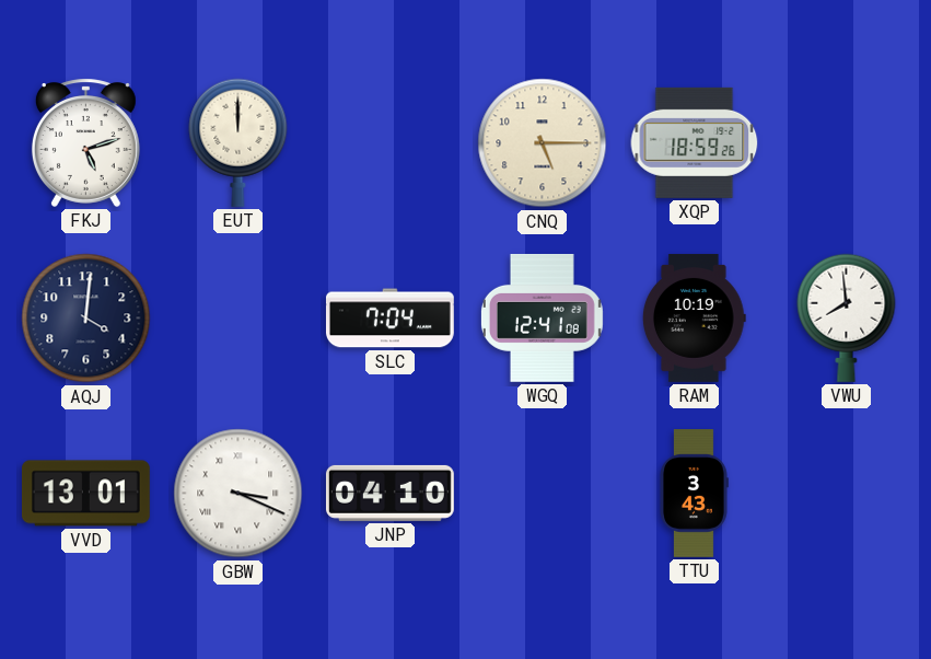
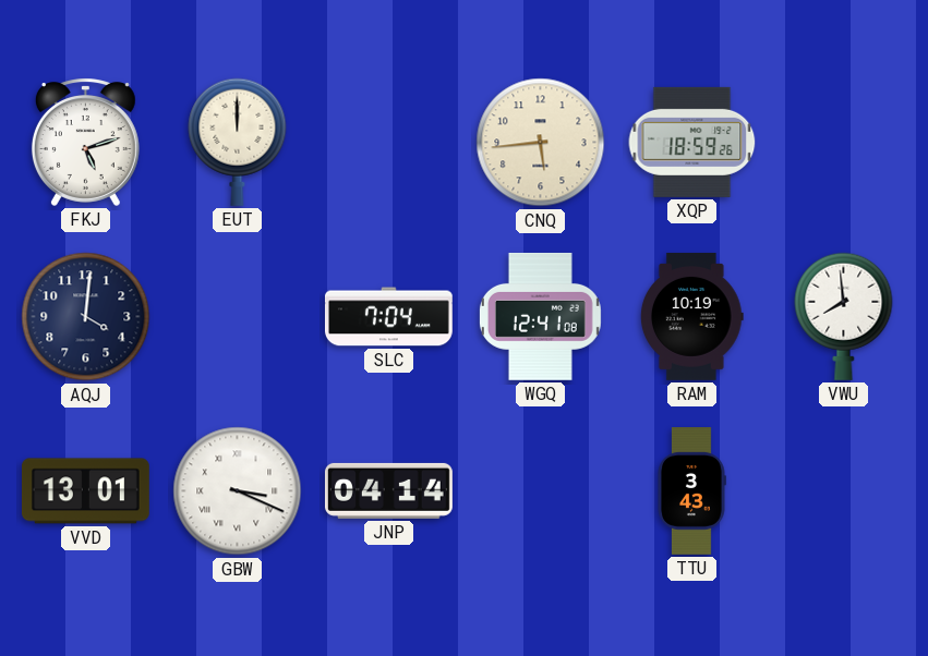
CNQ: 5:15 -> 5:44
JNP: 04:10 -> 04:14
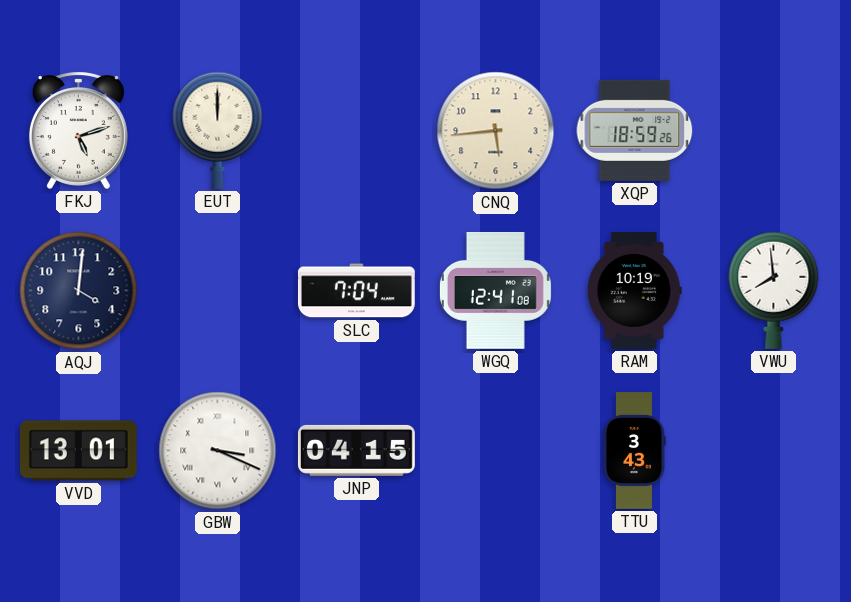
JNP: 04:14 -> 04:15
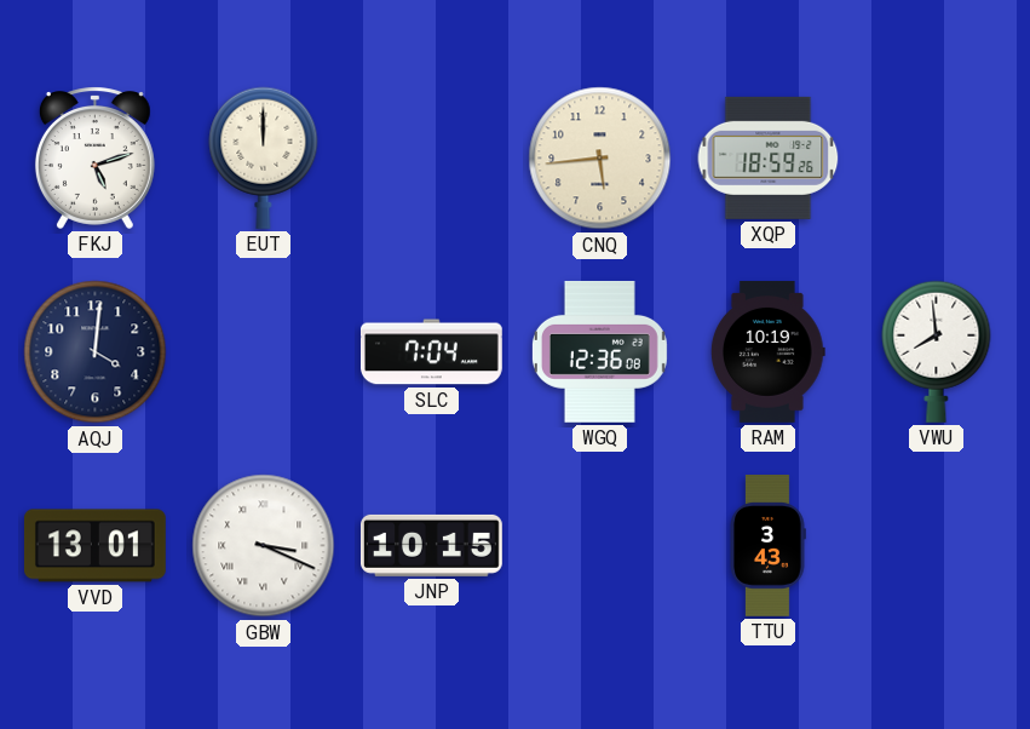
WGQ: 12:41 -> 12:36
JNP: 04:15 -> 10:15
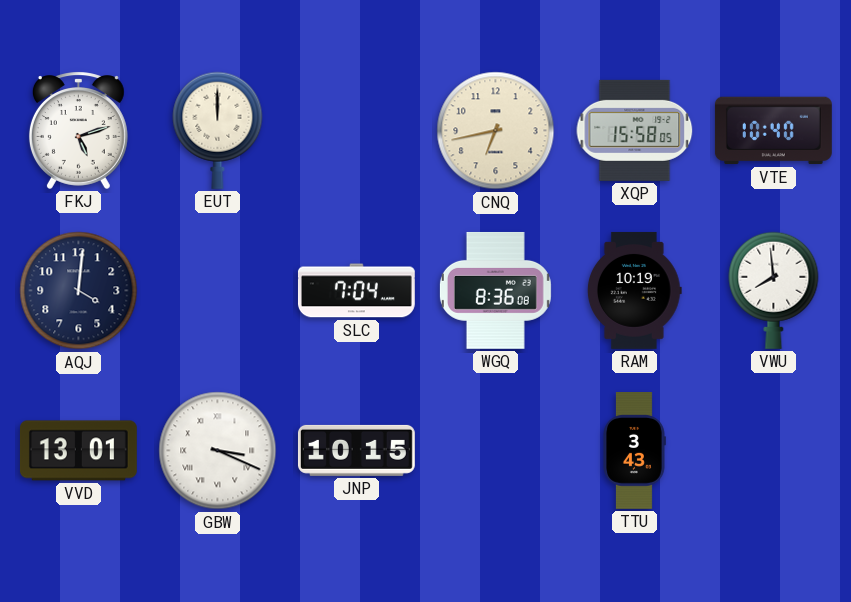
CNQ: 5:44 -> 6:43
XQP: 18:59 -> 15:58
VTE: none -> 10:40
WGQ: 12:36 -> 8:36
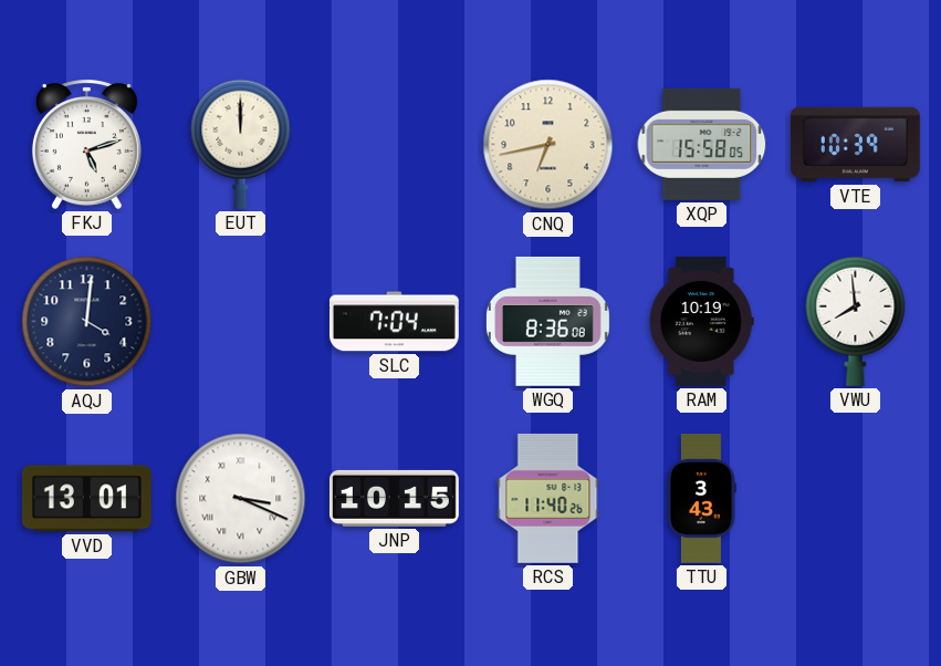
VTE: 10:40 -> 10:39
RCS: none -> 11:40
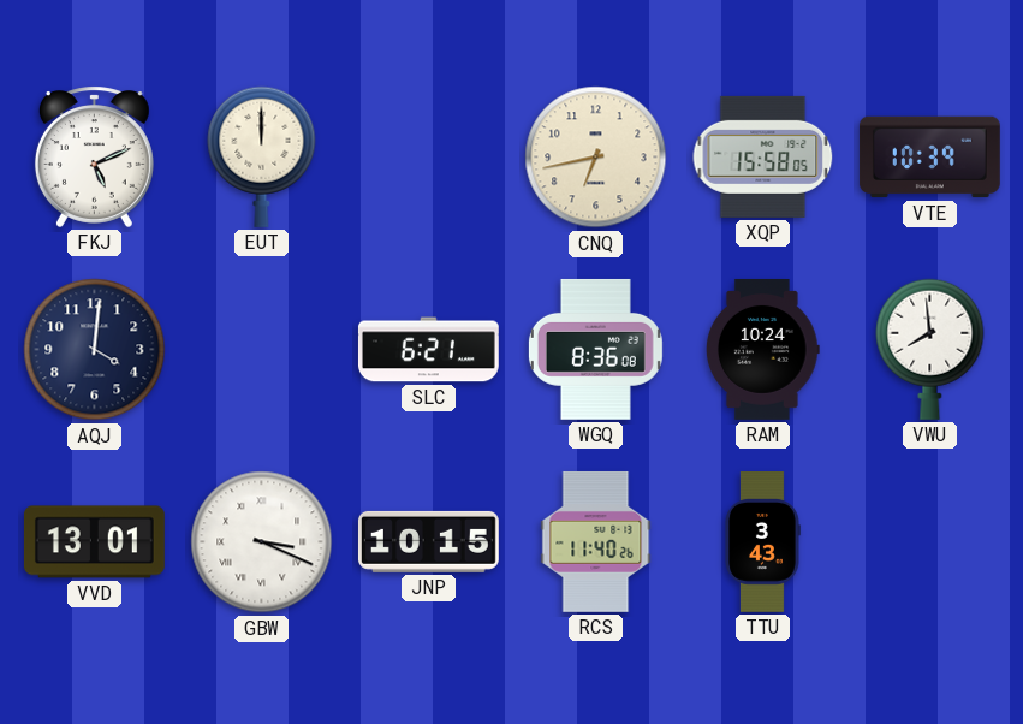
FKJ: 5:12 -> 5:11
SLC: 7:04 -> 6:21
RAM: 10:19 -> 10:24
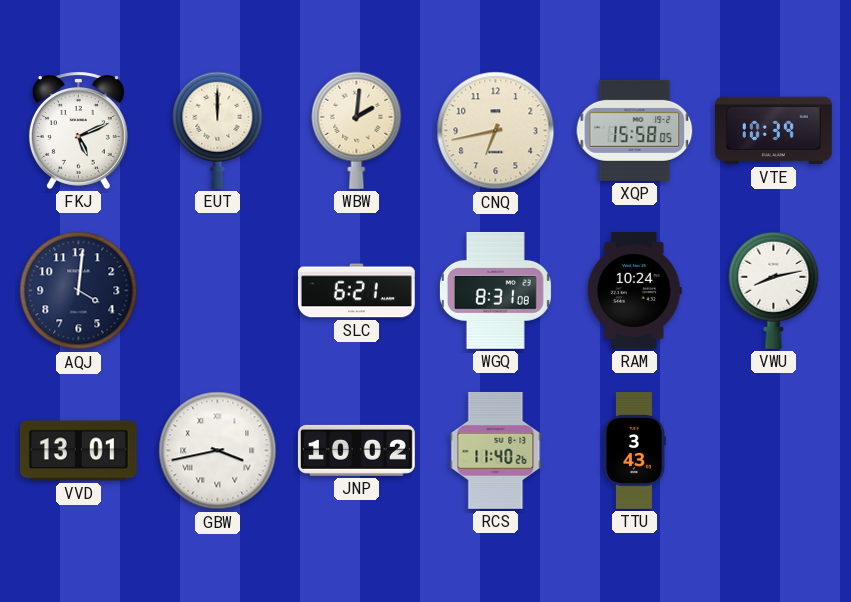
WBW: none -> 2:01
WGQ: 8:36 -> 8:31
VWU: 7:59 -> 8:13
GBW: 3:19 -> 3:43
JNP: 10:15 -> 10:02
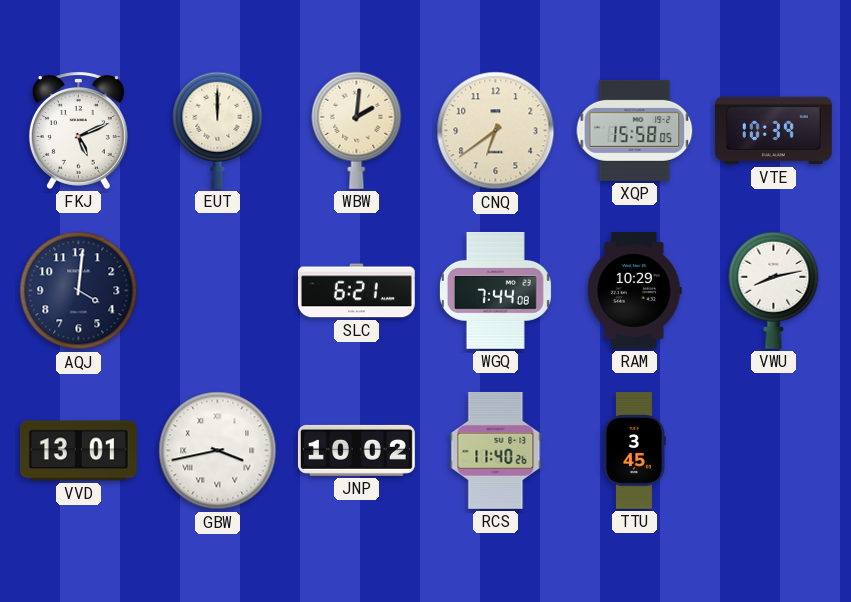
CNQ: 6:43 -> 6:39
WGQ: 8:31 -> 7:44
RAM: 10:24 -> 10:29
TTU: 3:43 -> 3:45
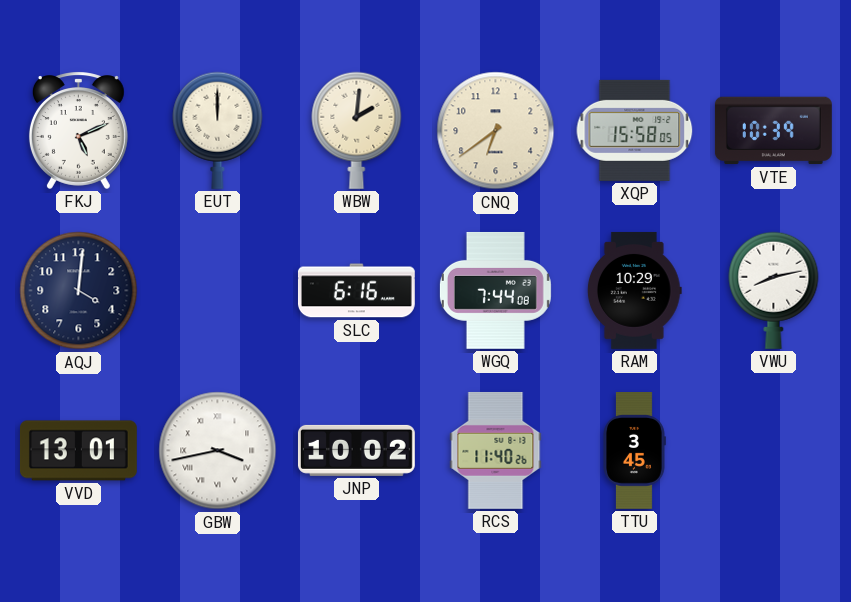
SLC: 6:21 -> 6:16
